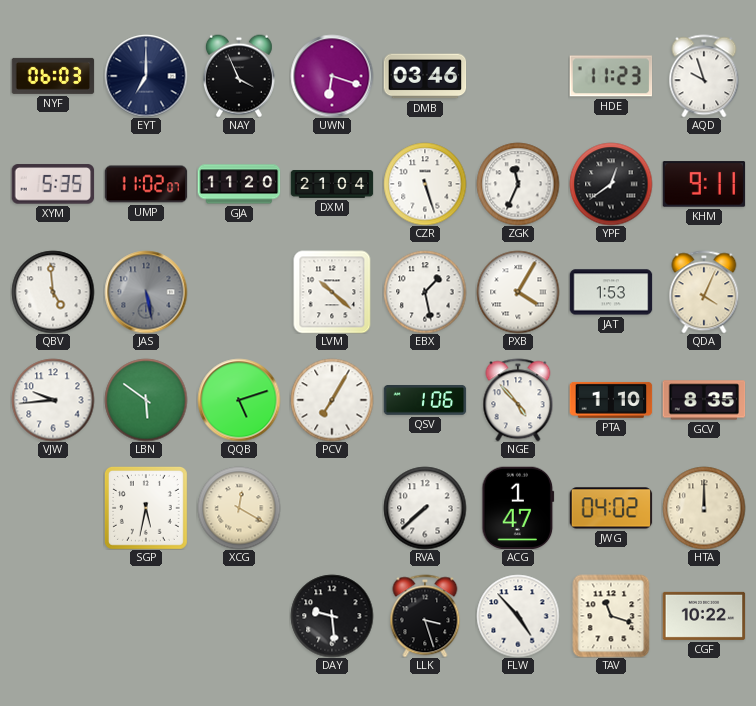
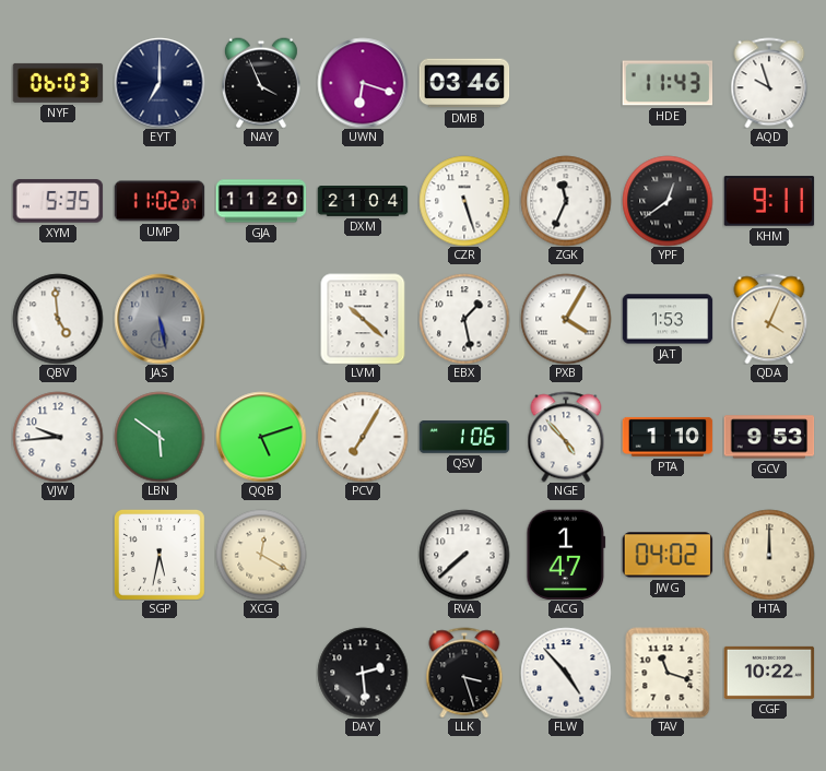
HDE: 11:23 -> 11:43
GCV: 8:35 -> 9:53
DAY: 9:29 -> 2:29
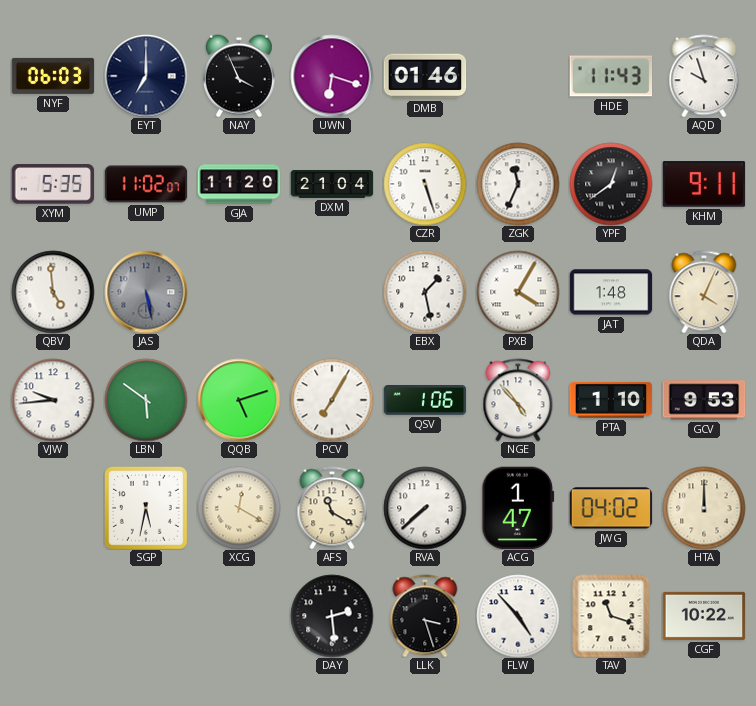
DMB: 03:46 -> 01:46
LVM: 10:22 -> none
JAT: 1:53 -> 1:48
AFS: none -> 11:20
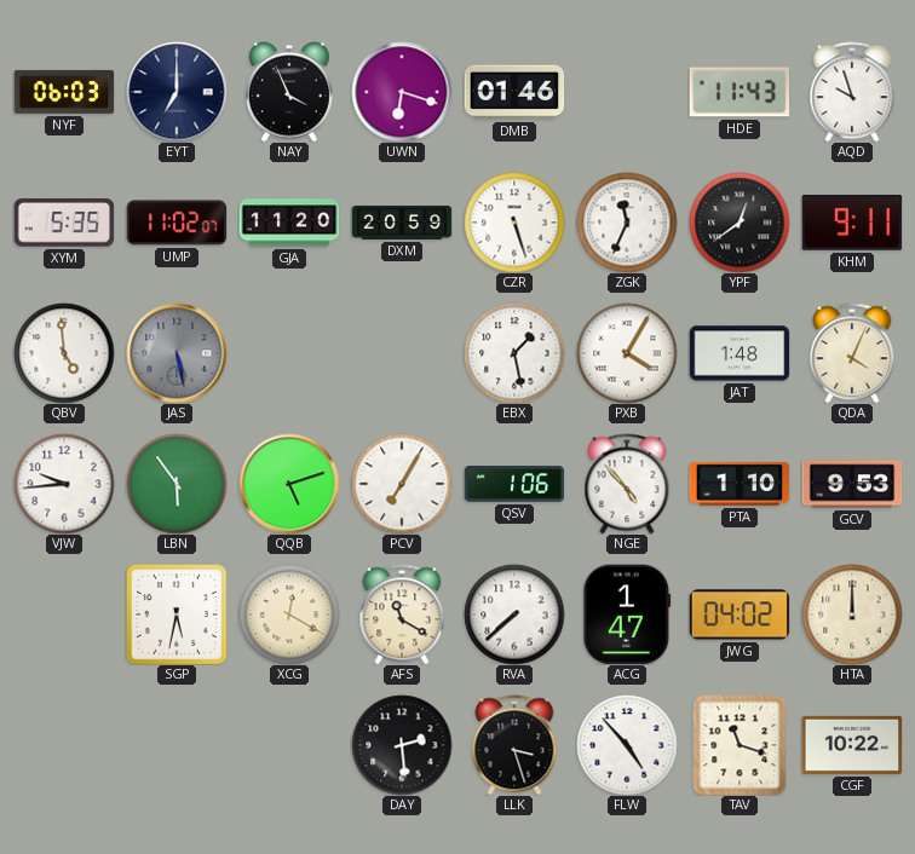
DXM: 21:04 -> 20:59
LBN: 5:51 -> 5:54
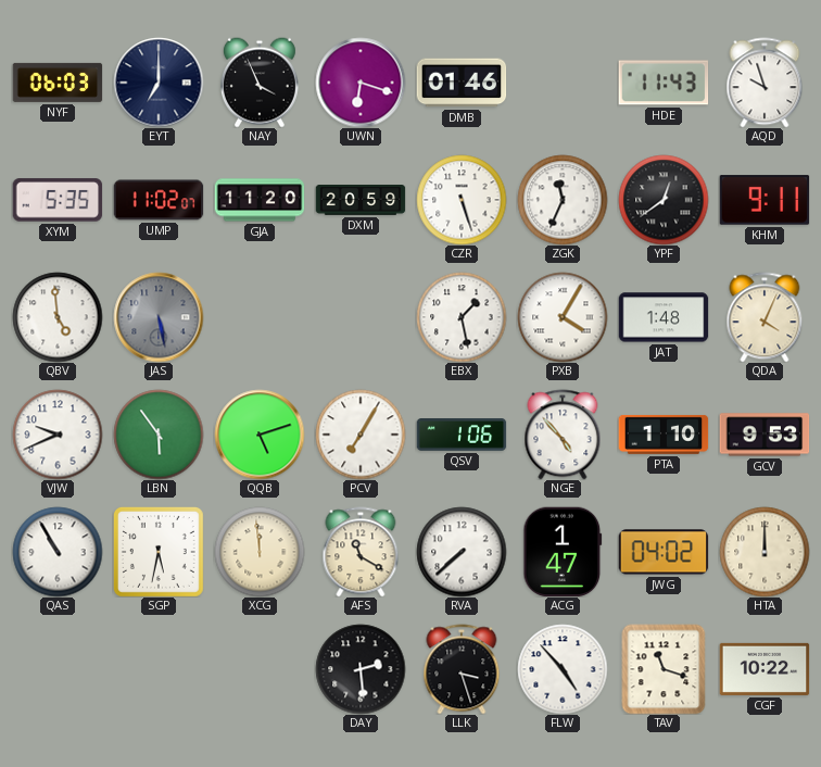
VJW: 9:44 -> 9:41
QAS: none -> 10:55
XCG: 12:20 -> 11:59
